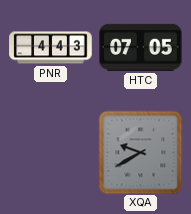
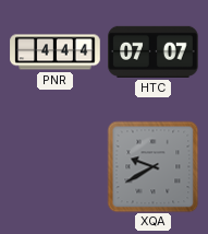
PNR: 4:43 -> 4:44
HTC: 07:05 -> 07:07
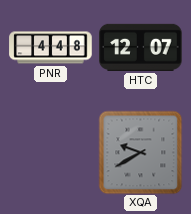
PNR: 4:44 -> 4:48
HTC: 07:07 -> 12:07
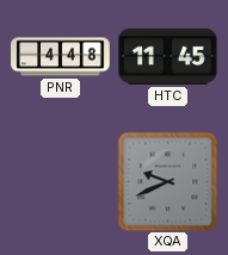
HTC: 12:07 -> 11:45
XQA: 9:40 -> 9:41
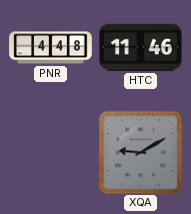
HTC: 11:45 -> 11:46
XQA: 9:41 -> 9:10
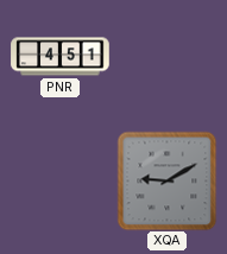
PNR: 4:48 -> 4:51
HTC: 11:46 -> none
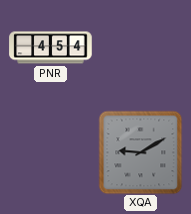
PNR: 4:51 -> 4:54
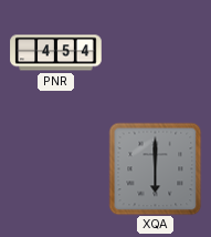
XQA: 9:10 -> 6:00
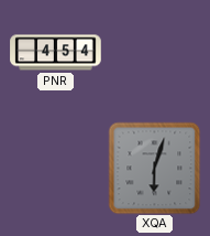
XQA: 6:00 -> 6:03
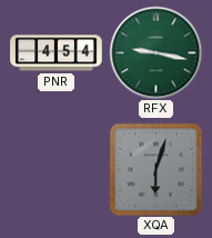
RFX: none -> 9:17
